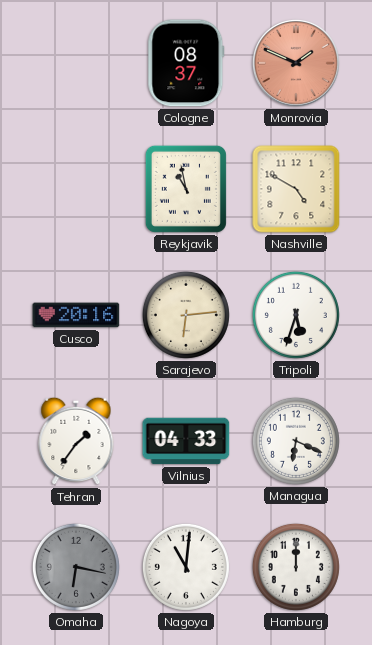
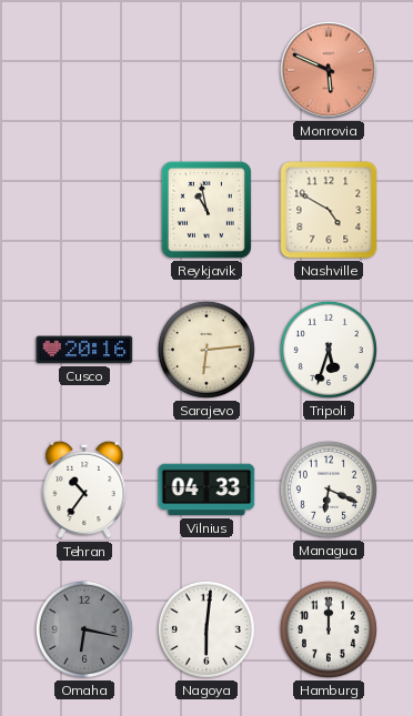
Cologne: 08:37 -> none
Monrovia: 1:49 -> 5:49
Tehran: 1:36 -> 10:36
Nagoya: 11:01 -> 6:01
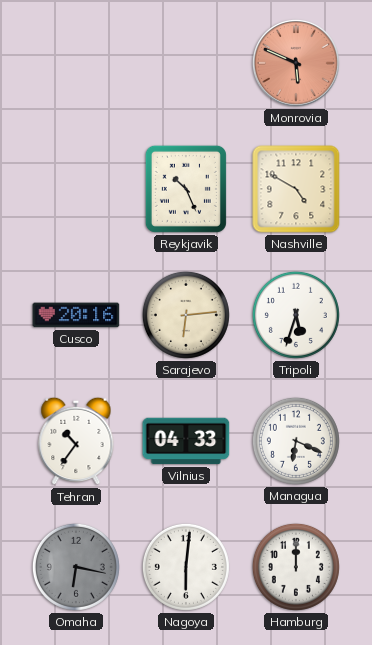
Reykjavik: 10:58 -> 10:26
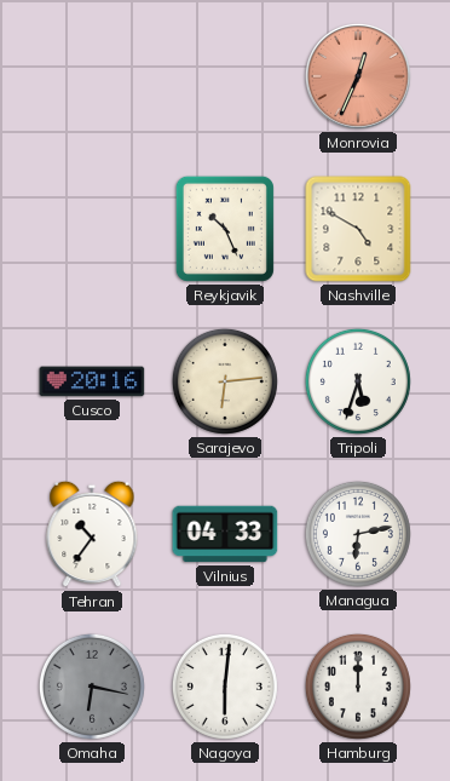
Monrovia: 5:49 -> 12:34
Managua: 6:19 -> 6:13
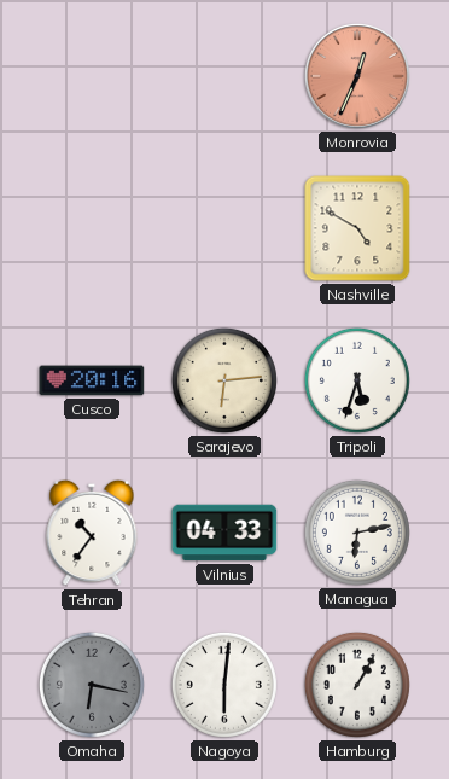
Reykjavik: 10:26 -> none
Hamburg: 12:00 -> 1:05
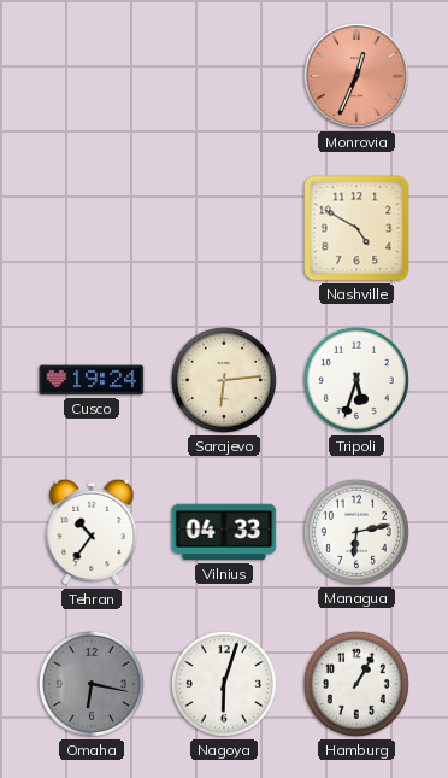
Cusco: 20:16 -> 19:24
Nagoya: 6:01 -> 6:03
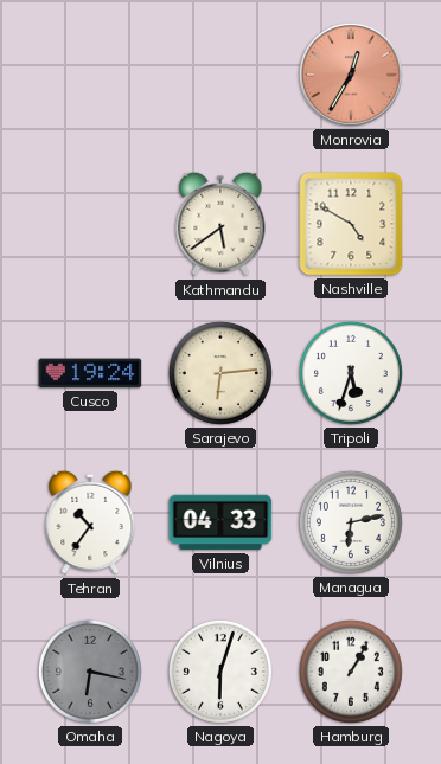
Monrovia: 12:34 -> 12:35
Kathmandu: none -> 5:39
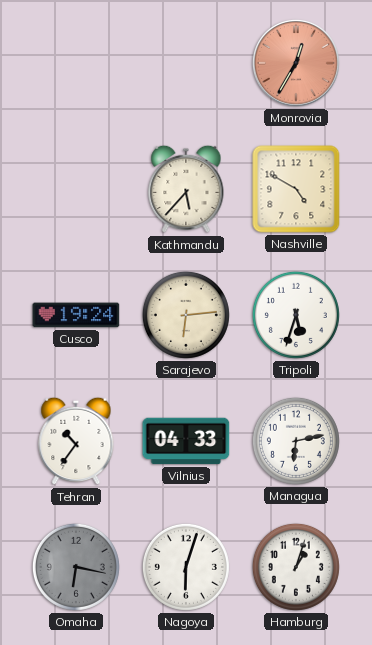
Kathmandu: 5:39 -> 5:37
Hamburg: 1:05 -> 1:03
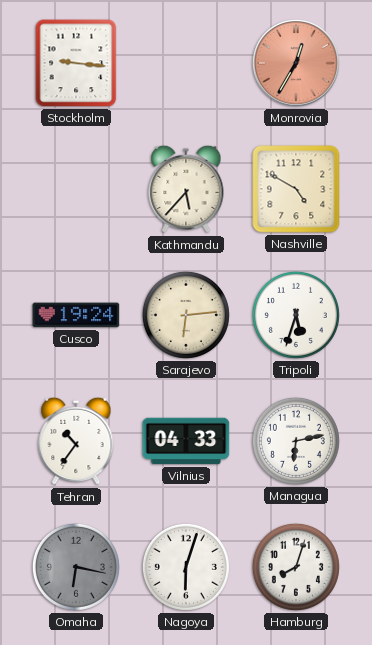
Stockholm: none -> 9:16
Hamburg: 1:03 -> 8:03
